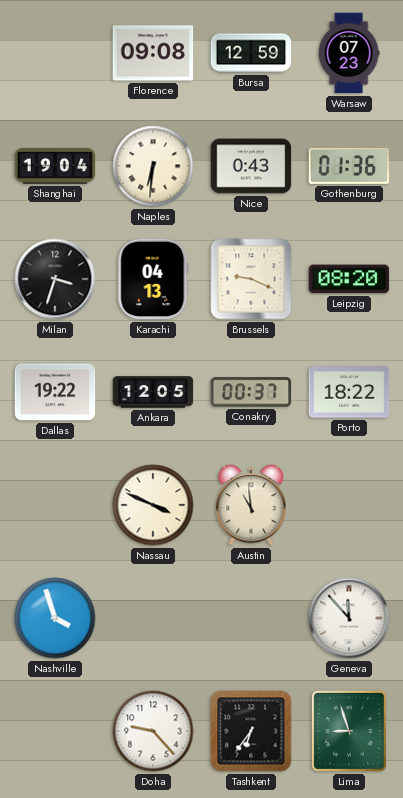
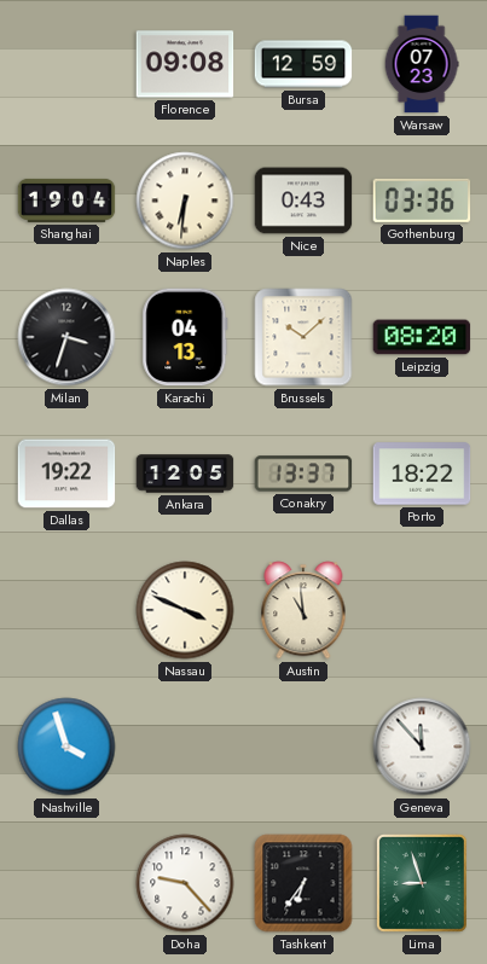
Gothenburg: 01:36 -> 03:36
Brussels: 9:19 -> 10:08
Conakry: 00:37 -> 13:37
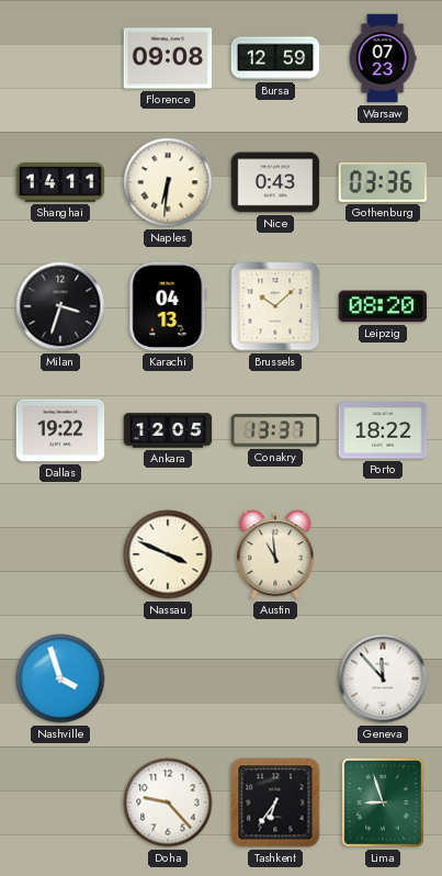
Shanghai: 19:04 -> 14:11
